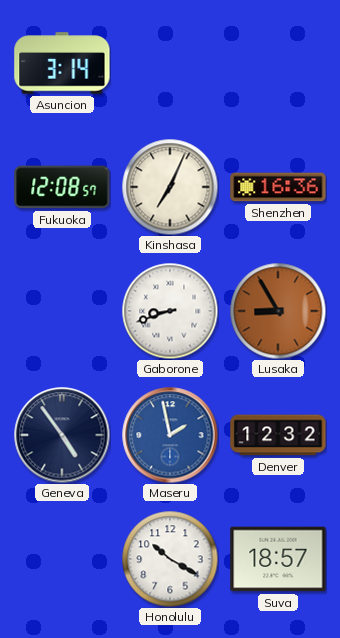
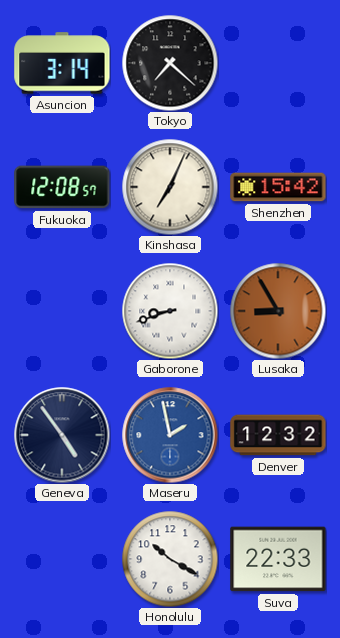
Tokyo: none -> 7:22
Shenzhen: 16:36 -> 15:42
Suva: 18:57 -> 22:33
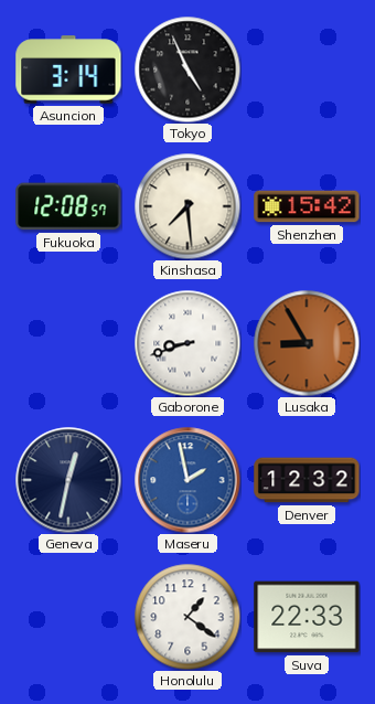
Tokyo: 7:22 -> 4:56
Kinshasa: 7:04 -> 7:29
Geneva: 4:54 -> 12:32
Honolulu: 10:20 -> 1:21
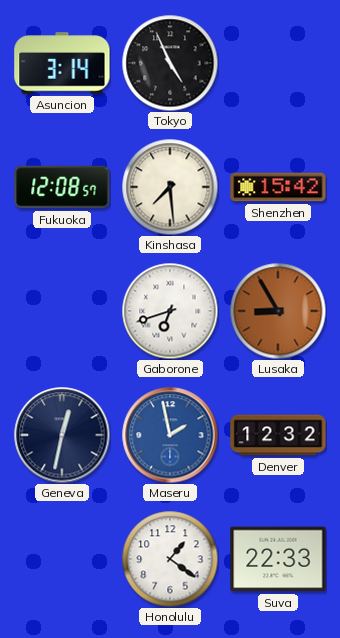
Gaborone: 8:42 -> 6:42
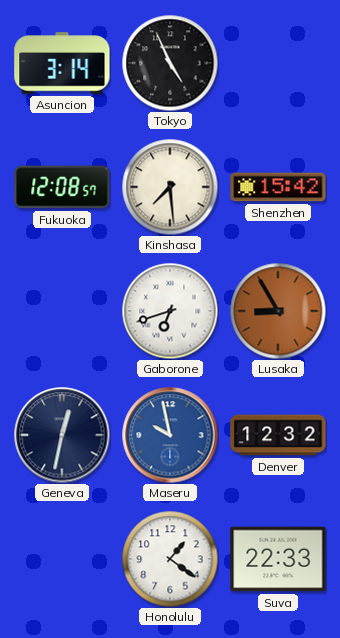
Maseru: 1:58 -> 9:58
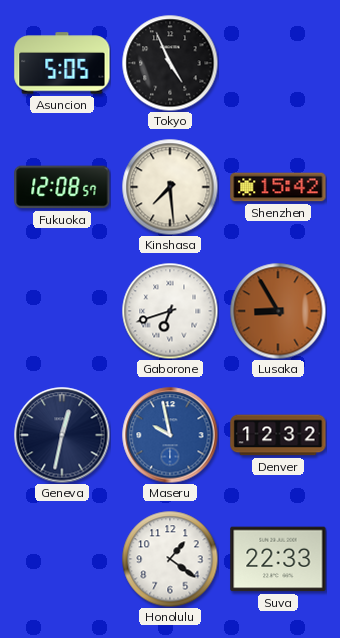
Asuncion: 3:14 -> 5:05
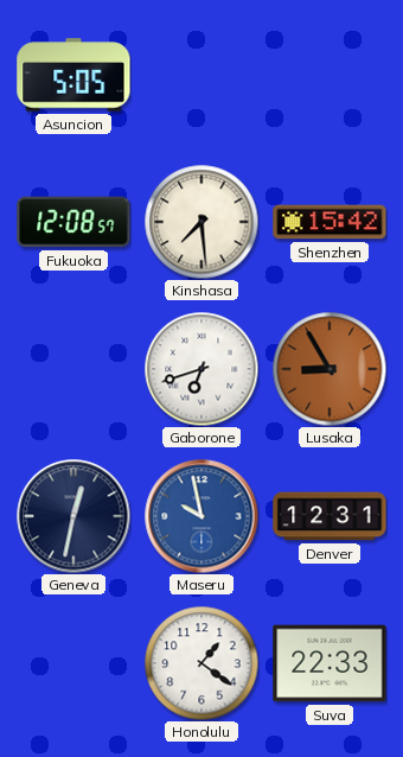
Tokyo: 4:56 -> none
Denver: 12:32 -> 12:31
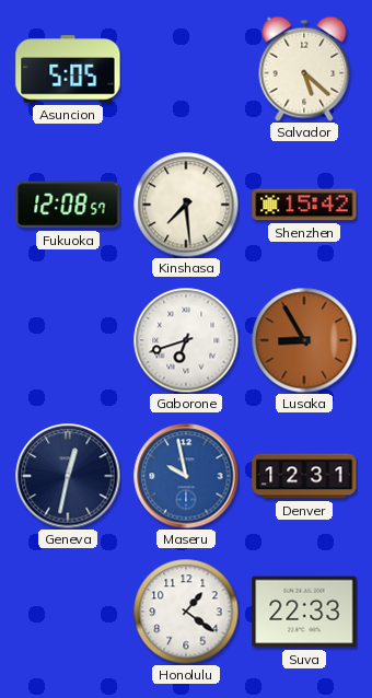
Salvador: none -> 5:22
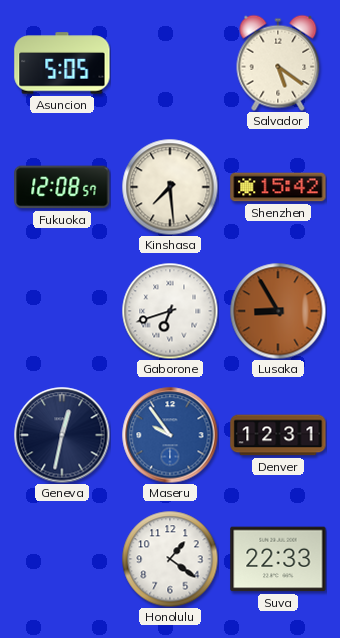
Salvador: 5:22 -> 5:21
Maseru: 9:58 -> 9:54
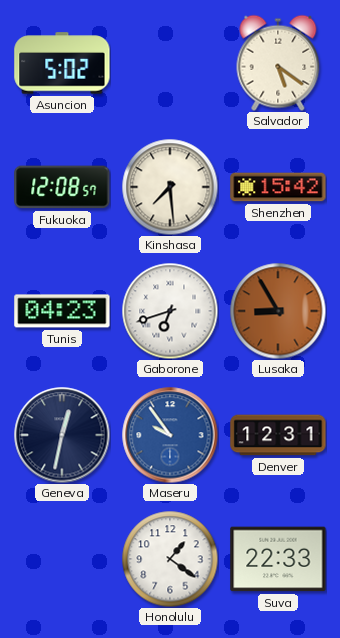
Asuncion: 5:05 -> 5:02
Tunis: none -> 04:23
